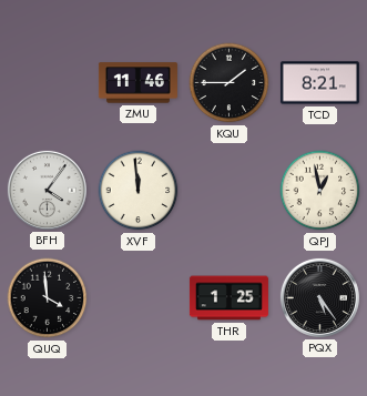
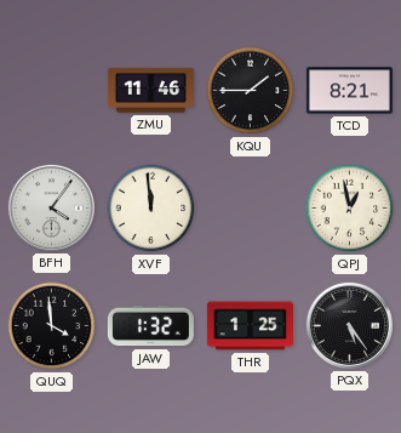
JAW: none -> 1:32
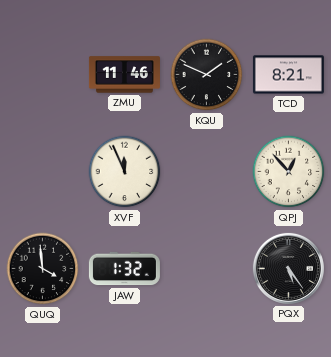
KQU: 1:45 -> 1:49
BFH: 4:06 -> none
XVF: 11:59 -> 11:56
QPJ: 12:58 -> 12:53
THR: 1:25 -> none
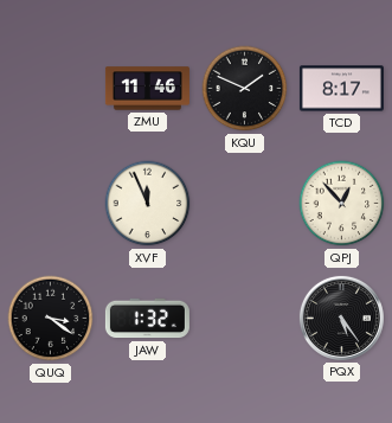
TCD: 8:21 -> 8:17
QUQ: 3:59 -> 3:21
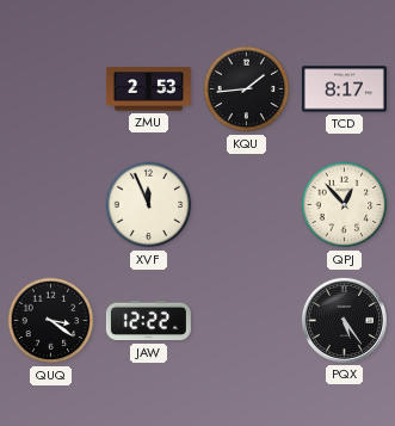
ZMU: 11:46 -> 2:53
KQU: 1:49 -> 1:44
JAW: 1:32 -> 12:22
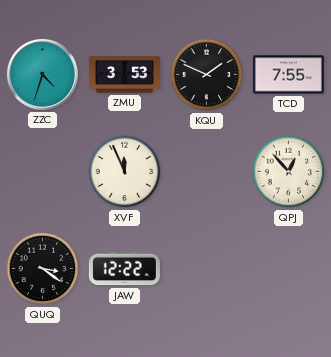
ZZC: none -> 4:33
ZMU: 2:53 -> 3:53
KQU: 1:44 -> 1:49
TCD: 8:17 -> 7:55
PQX: 5:24 -> none
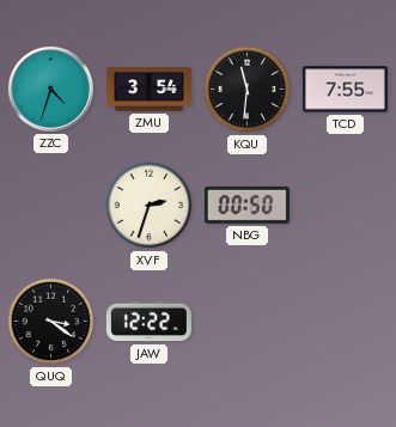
ZMU: 3:53 -> 3:54
KQU: 1:49 -> 11:31
XVF: 11:56 -> 2:33
NBG: none -> 00:50
QPJ: 12:53 -> none
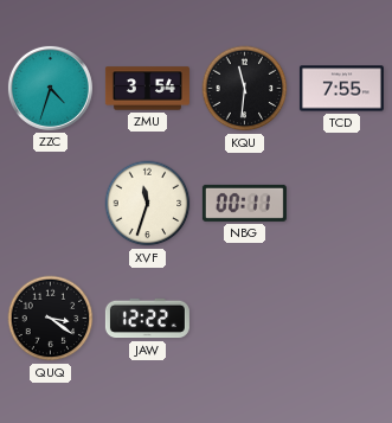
XVF: 2:33 -> 11:33
NBG: 00:50 -> 00:11
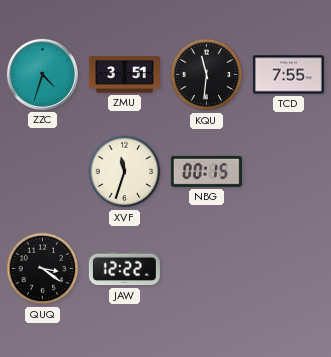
ZMU: 3:54 -> 3:51
NBG: 00:11 -> 00:15
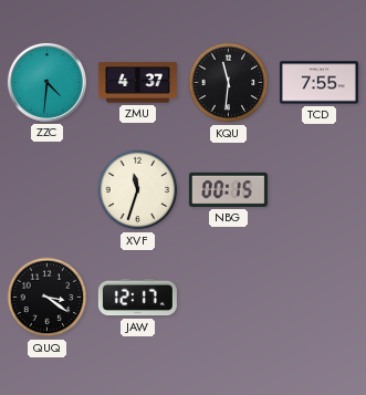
ZZC: 4:33 -> 4:31
ZMU: 3:51 -> 4:37
JAW: 12:22 -> 12:17
